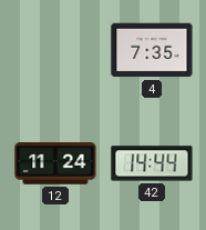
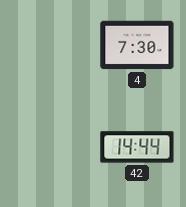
4: 7:35 -> 7:30
12: 11:24 -> none
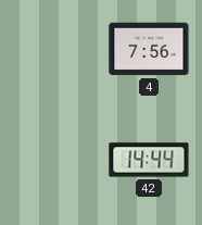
4: 7:30 -> 7:56
